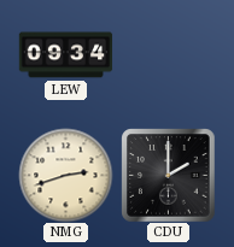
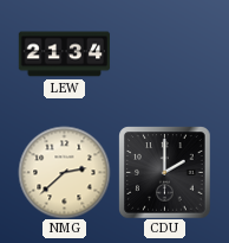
LEW: 09:34 -> 21:34
NMG: 2:42 -> 2:38
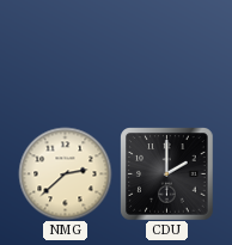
LEW: 21:34 -> none
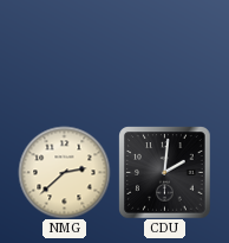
CDU: 2:00 -> 2:01
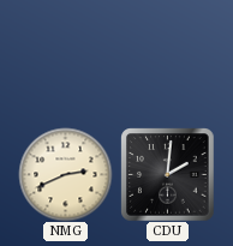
NMG: 2:38 -> 2:41
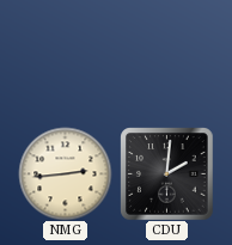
NMG: 2:41 -> 2:44
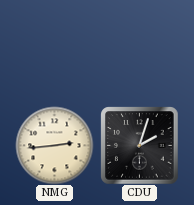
CDU: 2:01 -> 2:03
